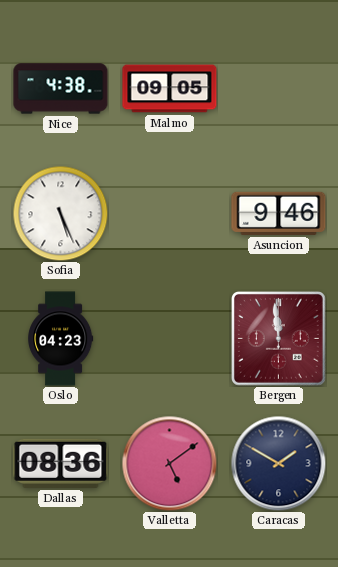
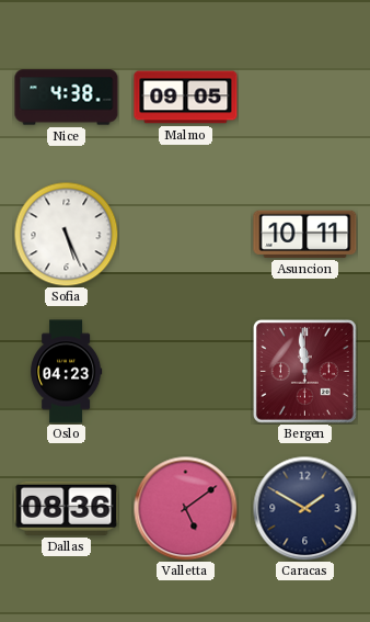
Asuncion: 9:46 -> 10:11
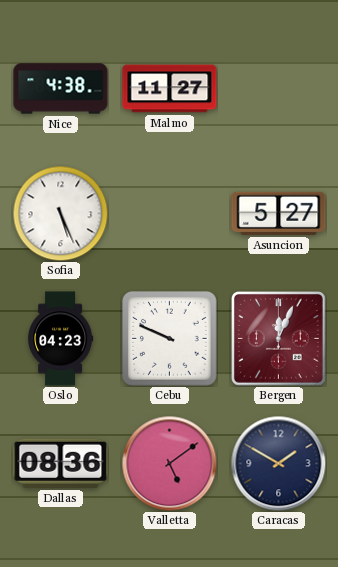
Malmo: 09:05 -> 11:27
Asuncion: 10:11 -> 5:27
Cebu: none -> 9:49
Bergen: 11:59 -> 12:04
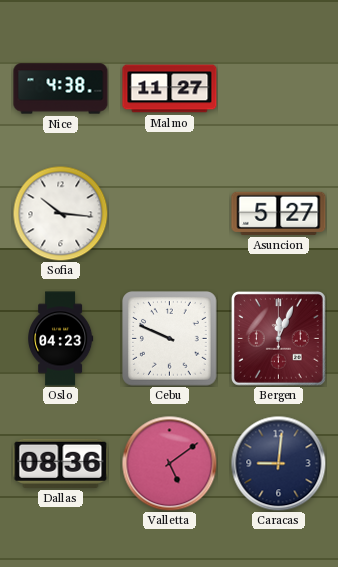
Sofia: 5:26 -> 10:16
Caracas: 1:50 -> 9:01
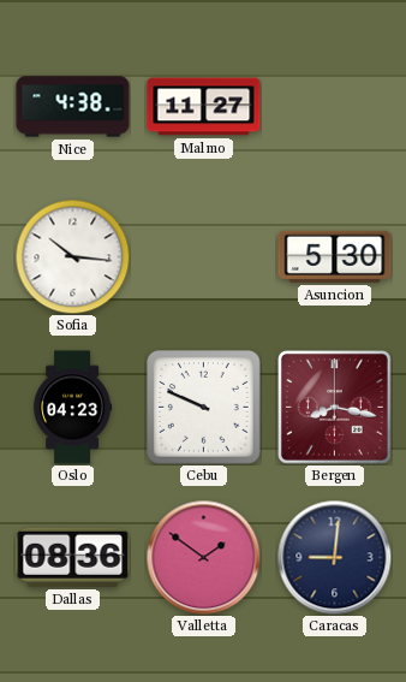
Asuncion: 5:27 -> 5:30
Bergen: 12:04 -> 8:17
Valletta: 5:09 -> 1:51
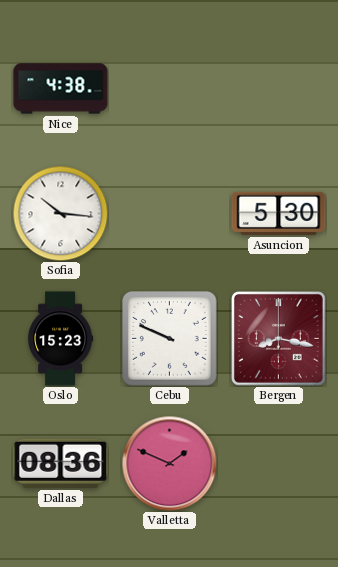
Malmo: 11:27 -> none
Oslo: 04:23 -> 15:23
Valletta: 1:51 -> 1:49
Caracas: 9:01 -> none
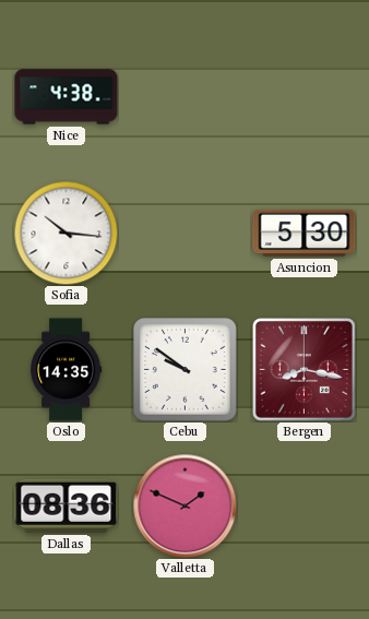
Oslo: 15:23 -> 14:35
Cebu: 9:49 -> 9:51
